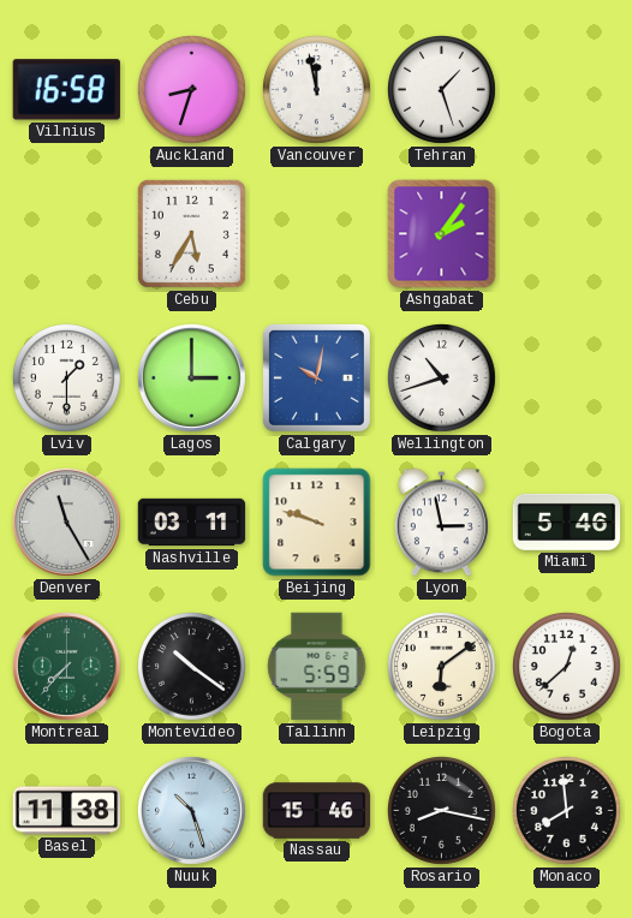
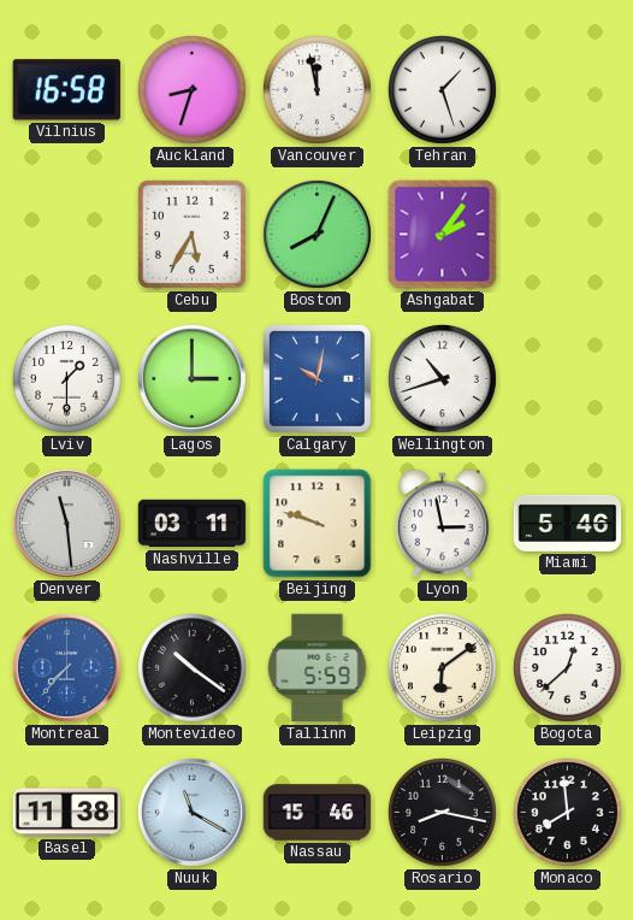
Boston: none -> 8:04
Denver: 11:25 -> 11:29
Montreal dial: green -> blue
Nuuk: 10:27 -> 11:20
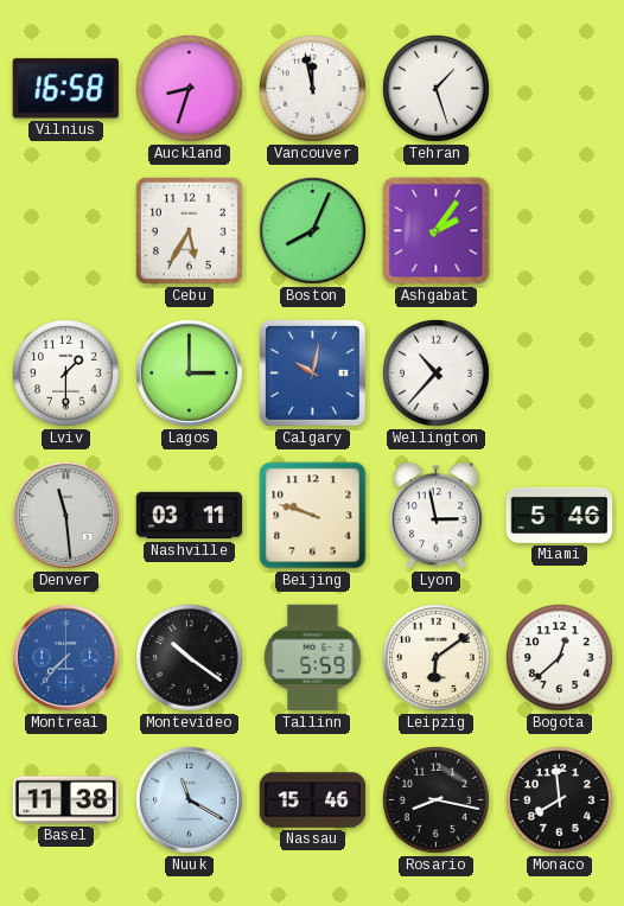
Wellington: 10:42 -> 10:37
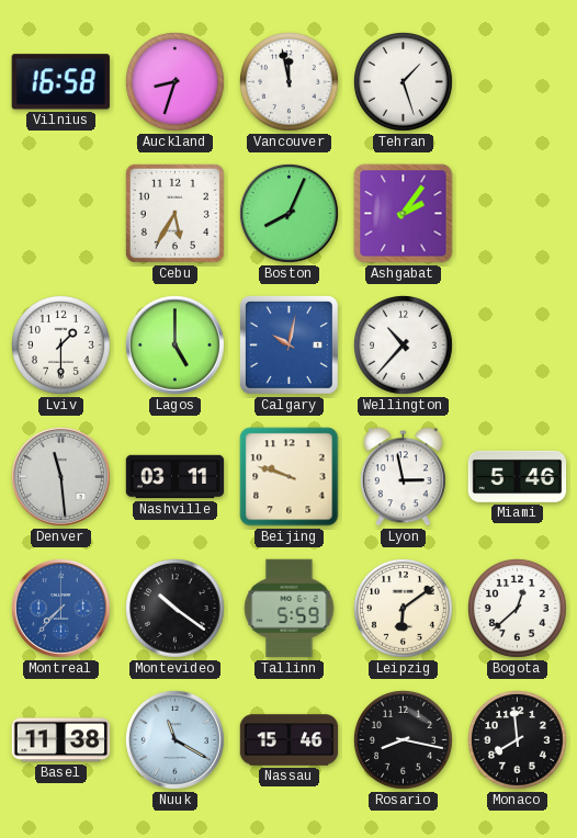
Lagos: 3:00 -> 5:00
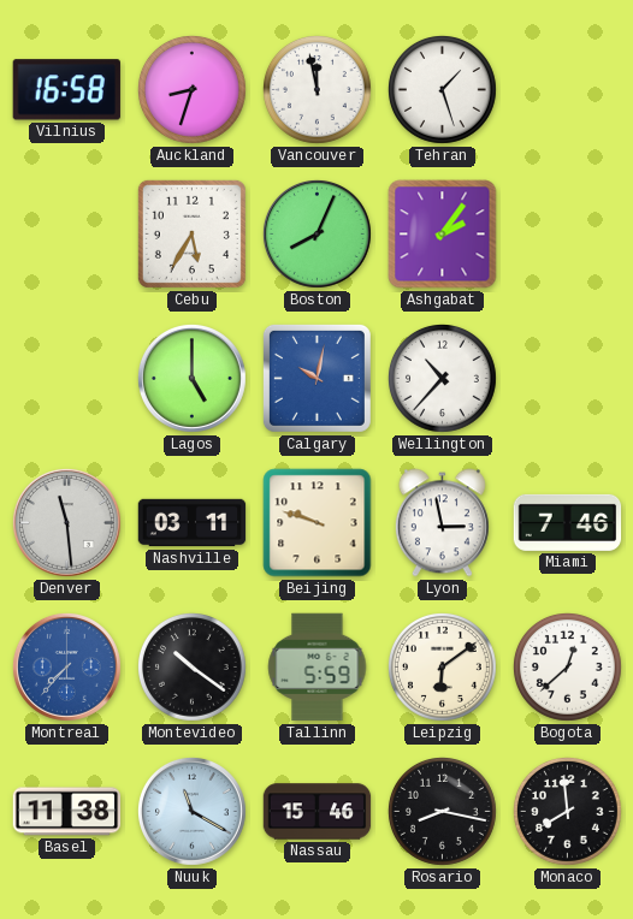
Lviv: 1:30 -> none
Miami: 5:46 -> 7:46
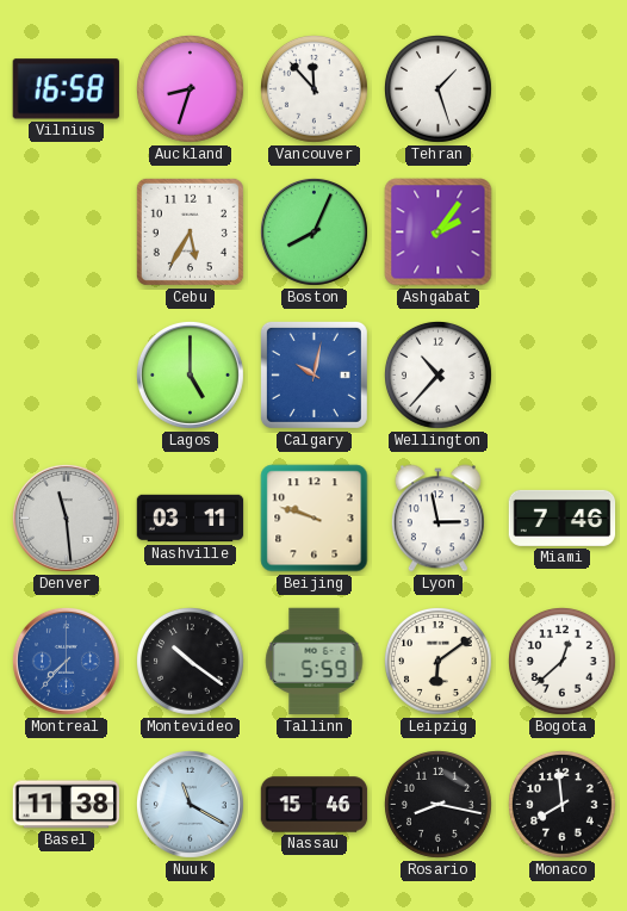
Vancouver: 11:58 -> 11:53
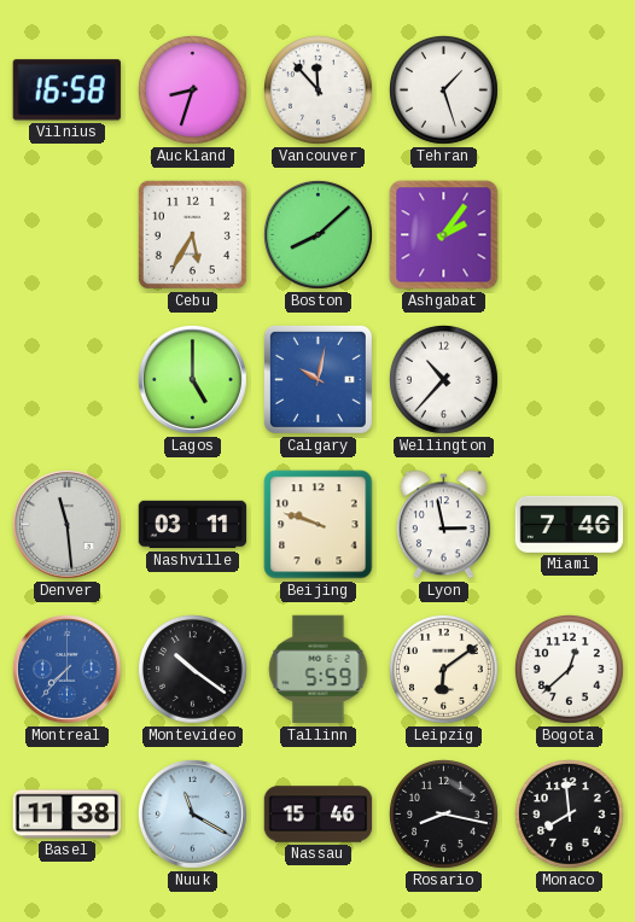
Boston: 8:04 -> 8:08
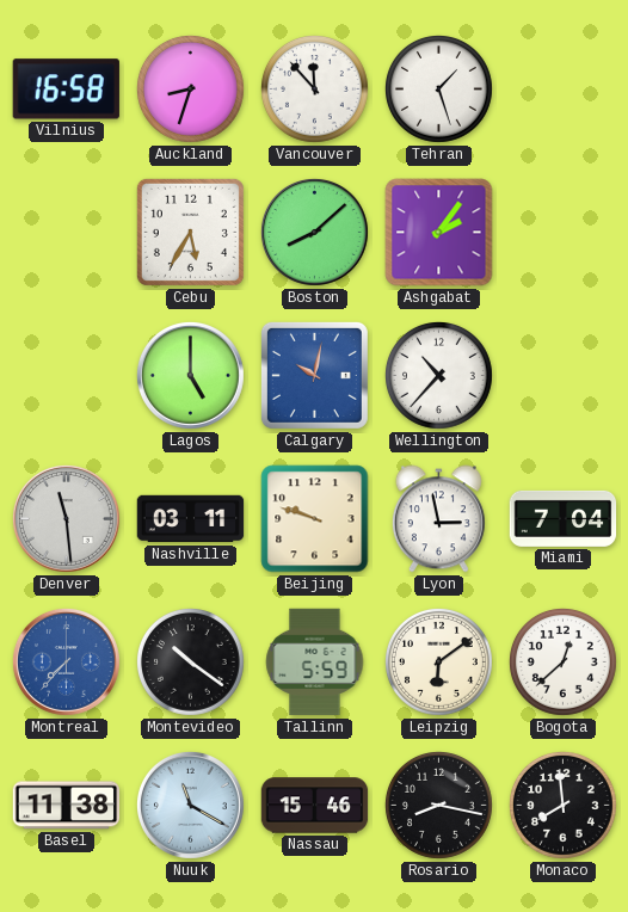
Miami: 7:46 -> 7:04
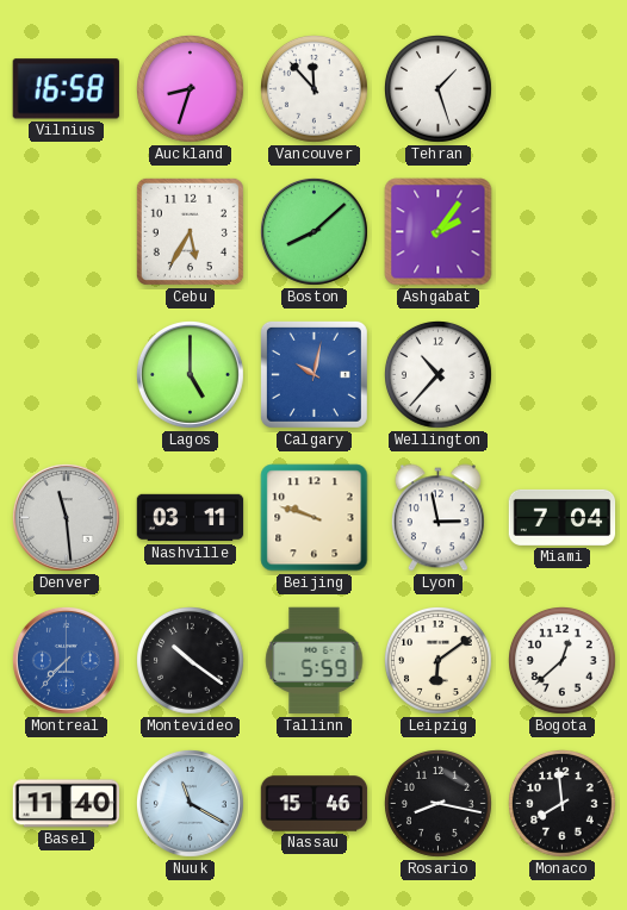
Basel: 11:38 -> 11:40
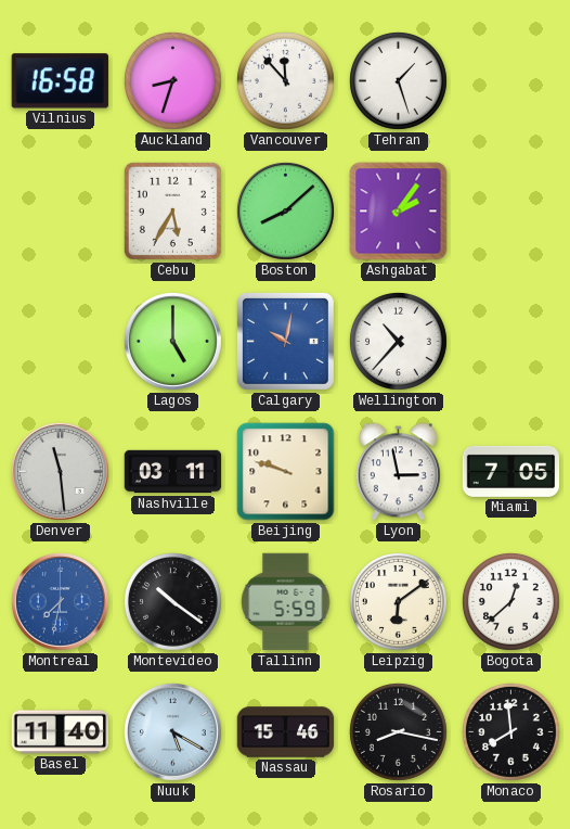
Miami: 7:04 -> 7:05
Montreal: 7:37 -> 7:32
Nuuk: 11:20 -> 5:20
